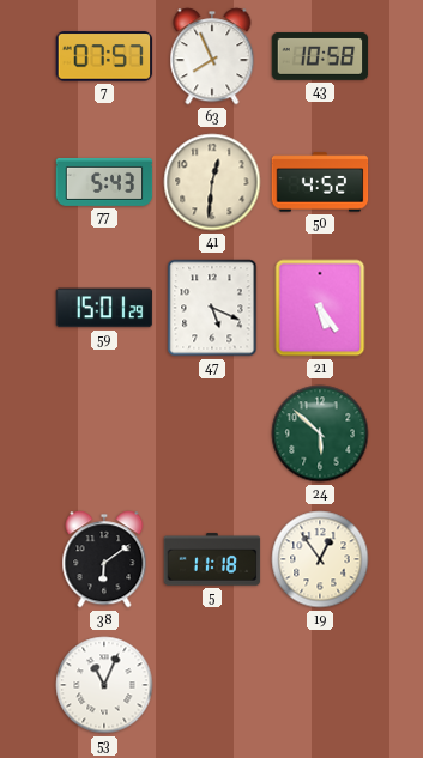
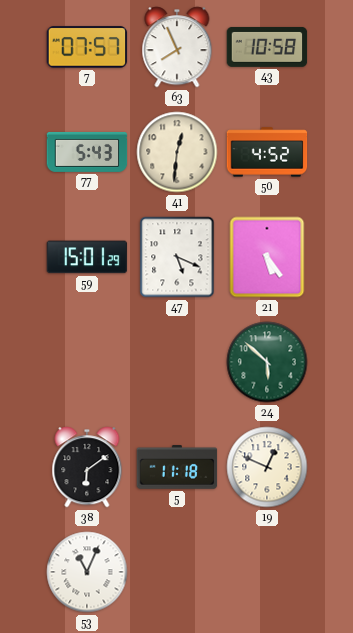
19: 12:54 -> 12:49
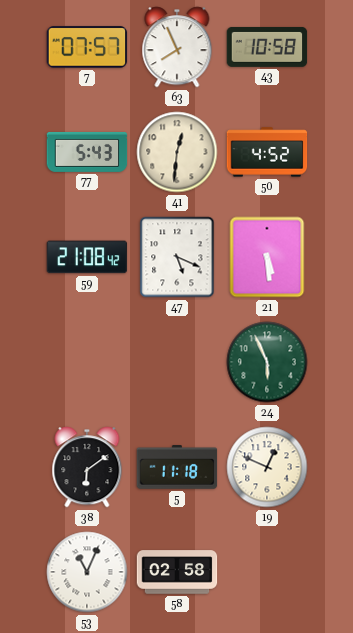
59: 15:01 -> 21:08
21: 5:24 -> 5:29
24: 5:52 -> 5:56
58: none -> 02:58
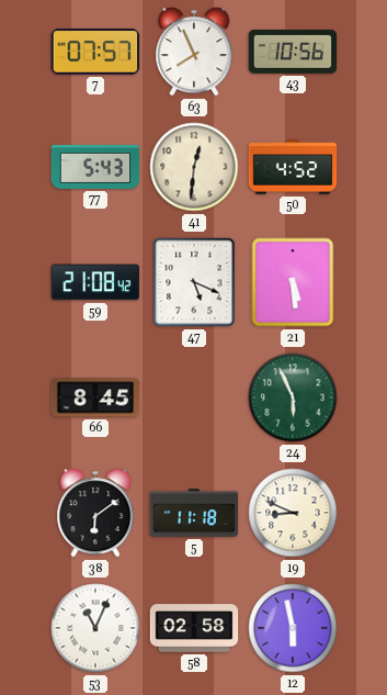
43: 10:58 -> 10:56
66: none -> 8:45
19: 12:49 -> 8:49
12: none -> 5:58
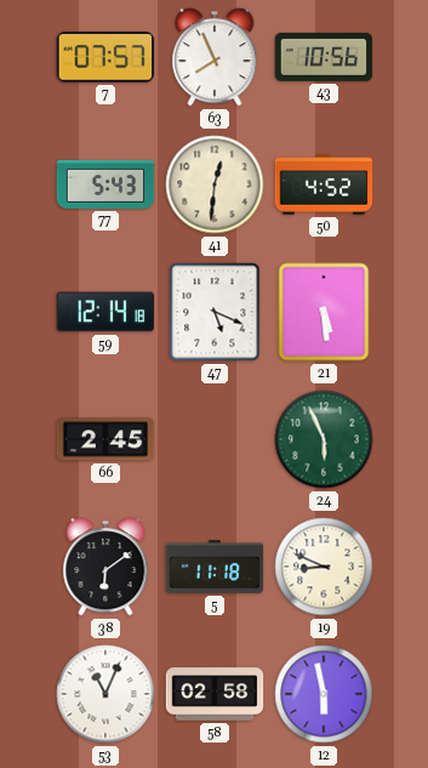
59: 21:08 -> 12:14
66: 8:45 -> 2:45
